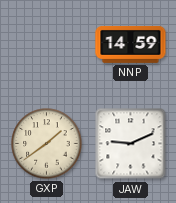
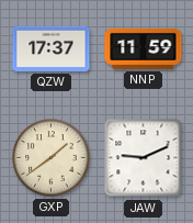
QZW: none -> 17:37
NNP: 14:59 -> 11:59
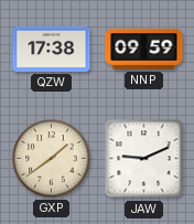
QZW: 17:37 -> 17:38
NNP: 11:59 -> 09:59
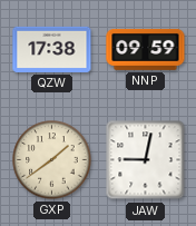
JAW: 9:11 -> 9:02
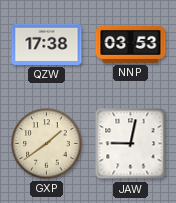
NNP: 09:59 -> 03:53
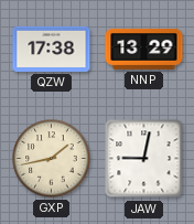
NNP: 03:53 -> 13:29
GXP: 1:39 -> 1:43
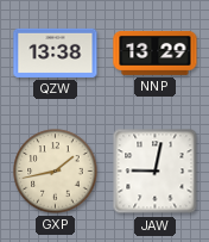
QZW: 17:38 -> 13:38
